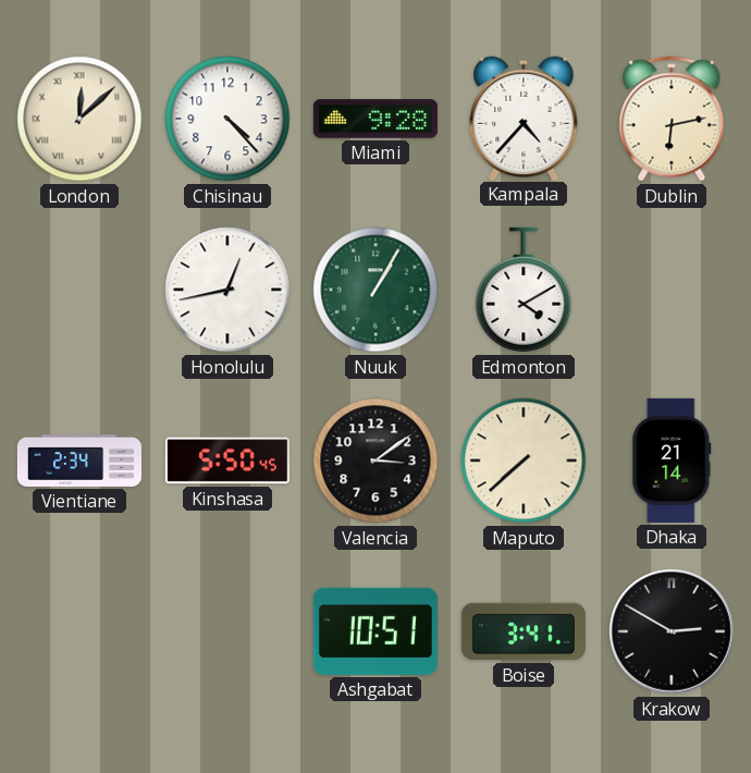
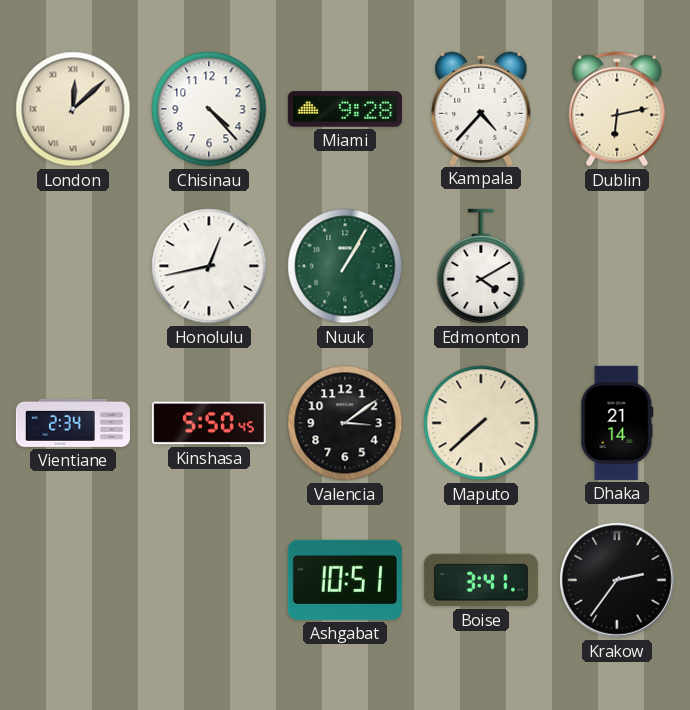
Krakow: 2:50 -> 2:36
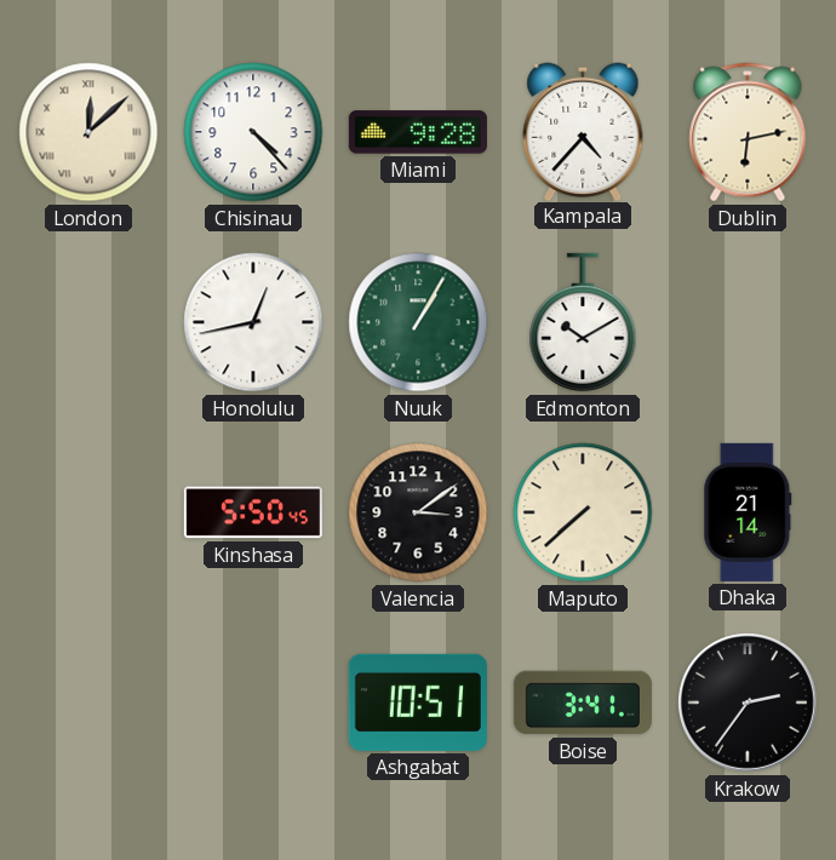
Edmonton: 4:10 -> 10:10
Vientiane: 2:34 -> none
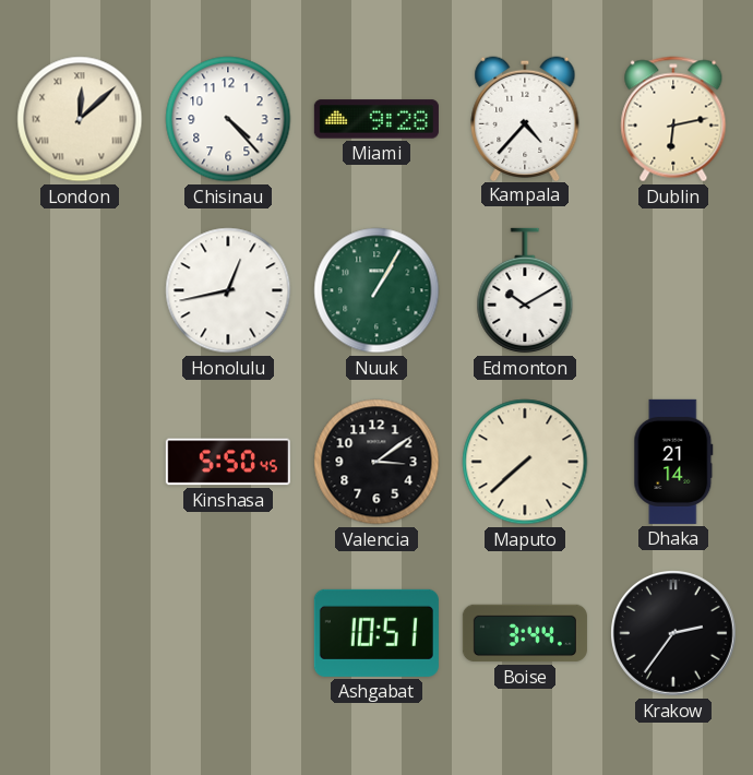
Boise: 3:41 -> 3:44
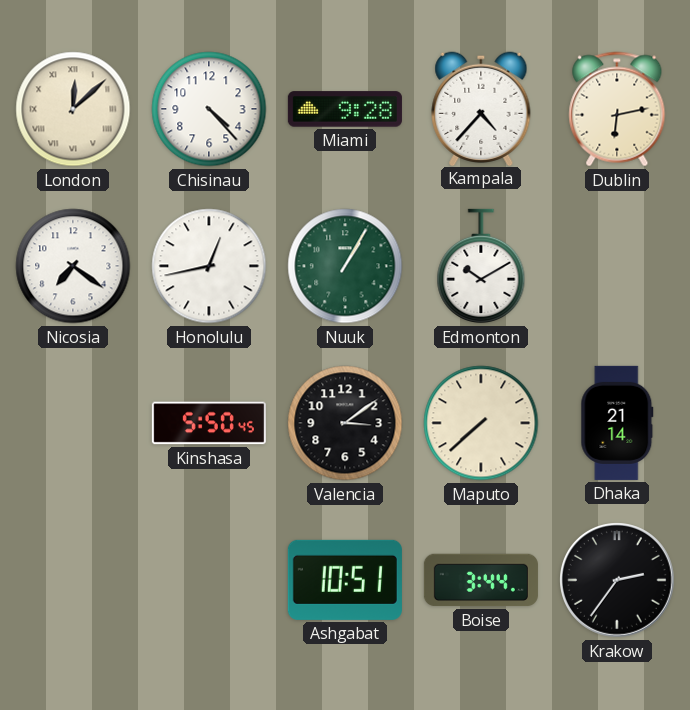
Nicosia: none -> 7:21
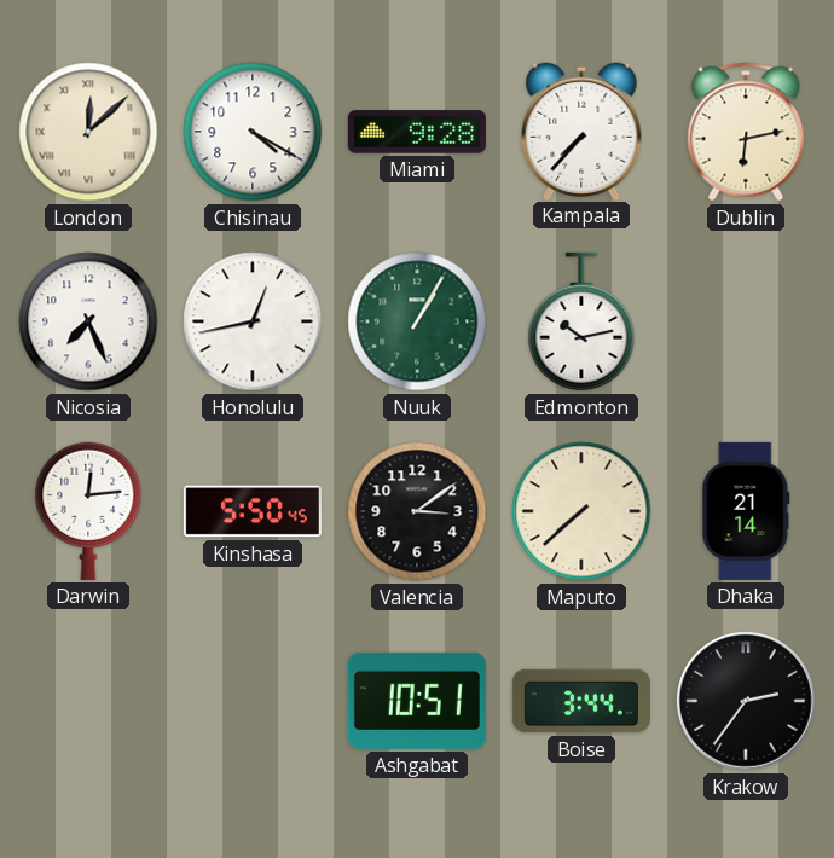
Chisinau: 4:23 -> 4:20
Kampala: 4:37 -> 7:37
Nicosia: 7:21 -> 7:26
Edmonton: 10:10 -> 10:13
Darwin: none -> 12:14
